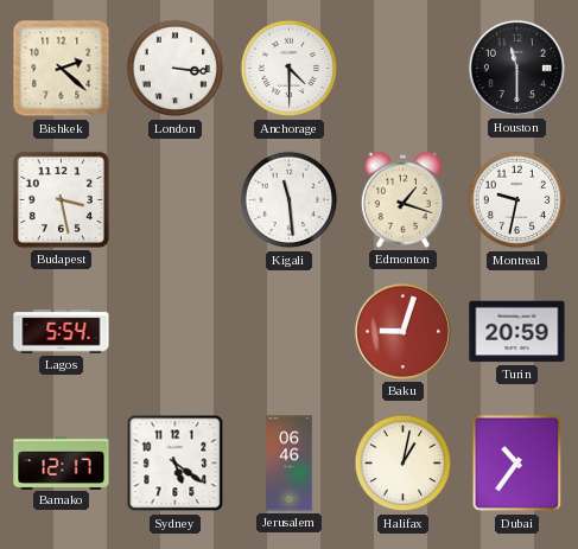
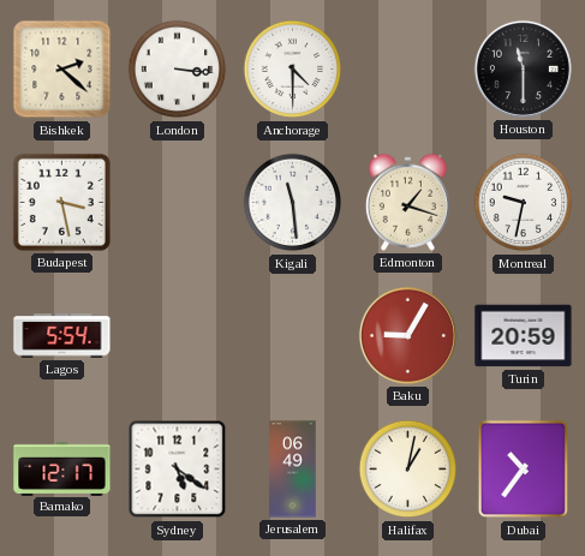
Baku: 9:03 -> 9:05
Jerusalem: 06:46 -> 06:49
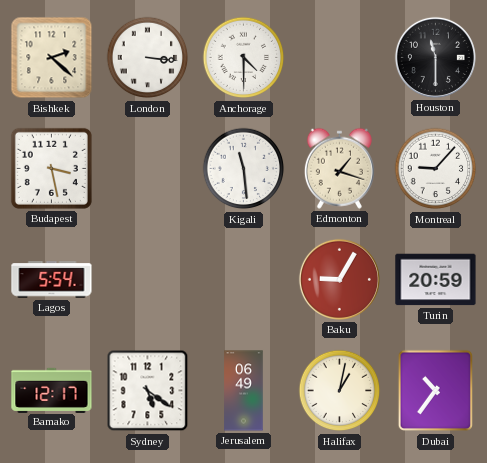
Montreal: 9:32 -> 9:07
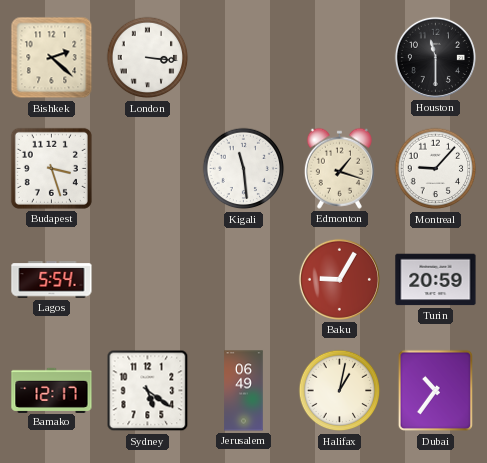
Anchorage: 4:30 -> none
Budapest: 3:28 -> 3:27
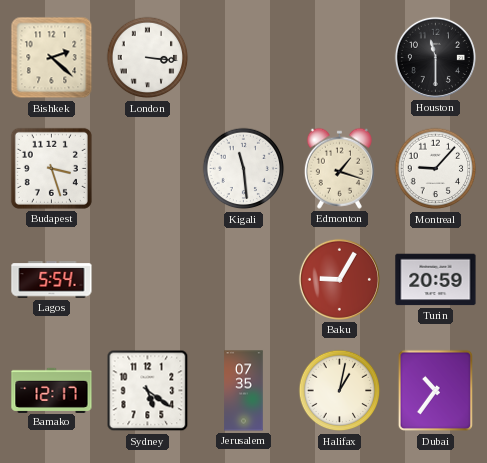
Jerusalem: 06:49 -> 07:35
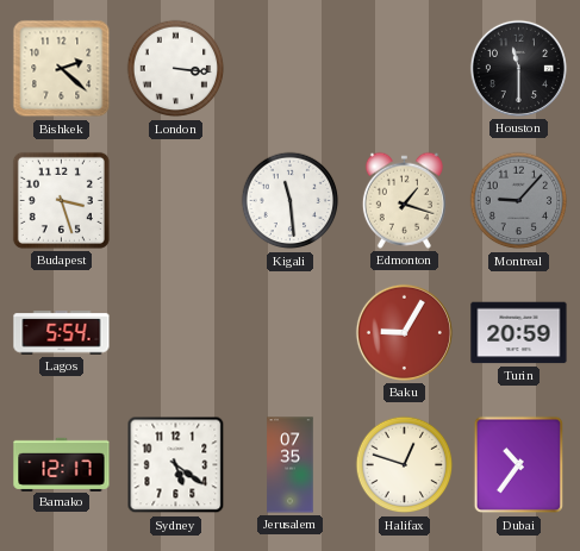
Montreal dial: white -> grey
Halifax: 1:02 -> 12:48
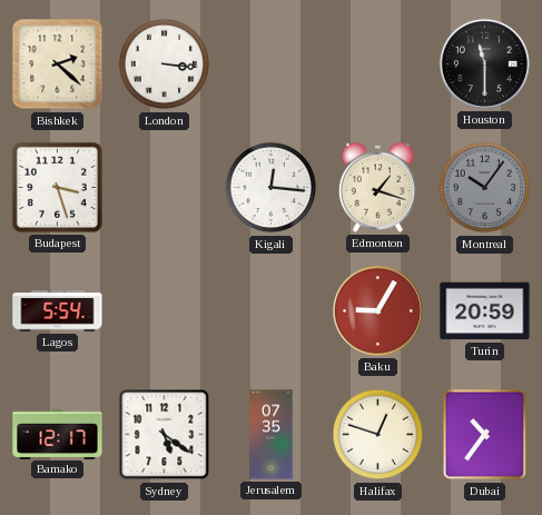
Kigali: 11:29 -> 12:16
Montreal: 9:07 -> 10:06
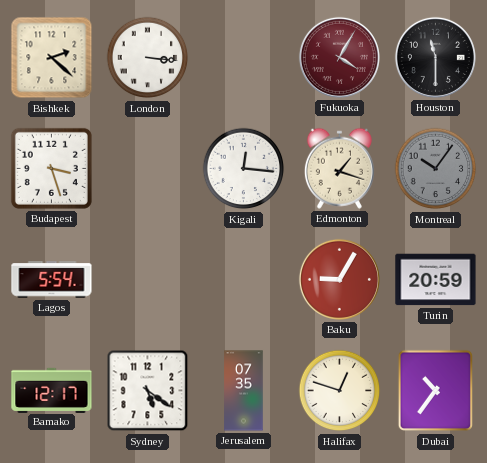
Fukuoka: none -> 4:05
